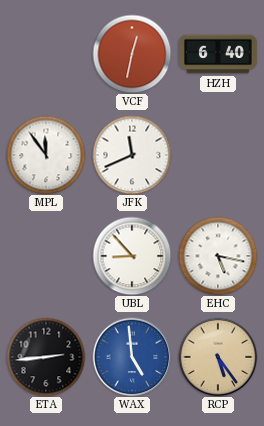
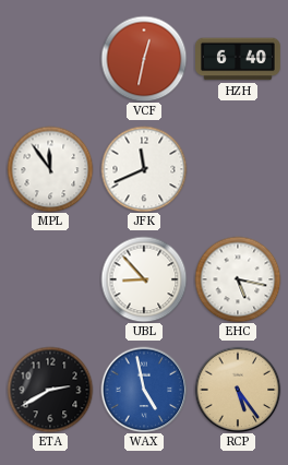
ETA: 2:44 -> 2:40
WAX: 4:59 -> 4:58
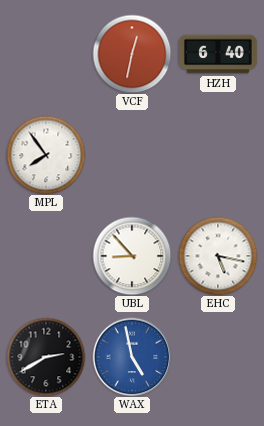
MPL: 11:54 -> 7:54
JFK: 11:41 -> none
RCP: 5:24 -> none
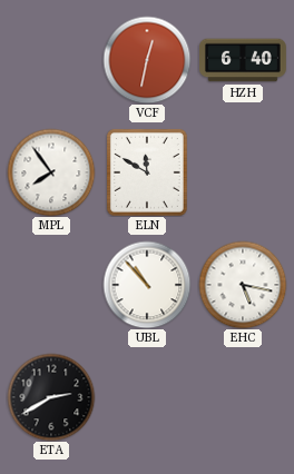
ELN: none -> 11:50
UBL: 8:53 -> 10:53
WAX: 4:58 -> none
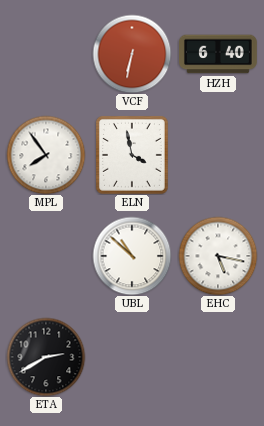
VCF: 12:32 -> 6:32
ELN: 11:50 -> 3:58
UBL: 10:53 -> 10:52
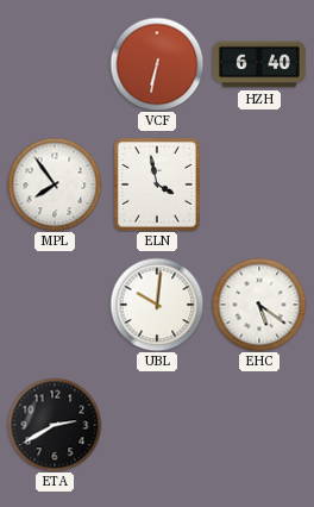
UBL: 10:52 -> 10:01
EHC: 5:17 -> 5:21
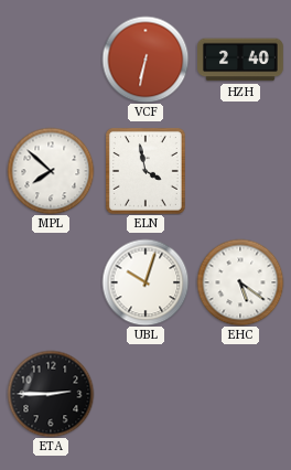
HZH: 6:40 -> 2:40
MPL: 7:54 -> 7:52
UBL: 10:01 -> 10:03
ETA: 2:40 -> 2:45
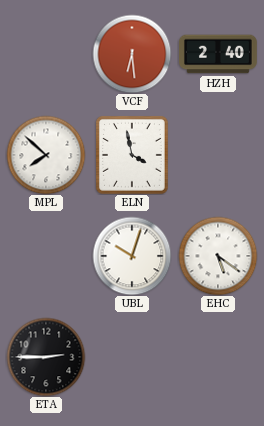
VCF: 6:32 -> 6:29
